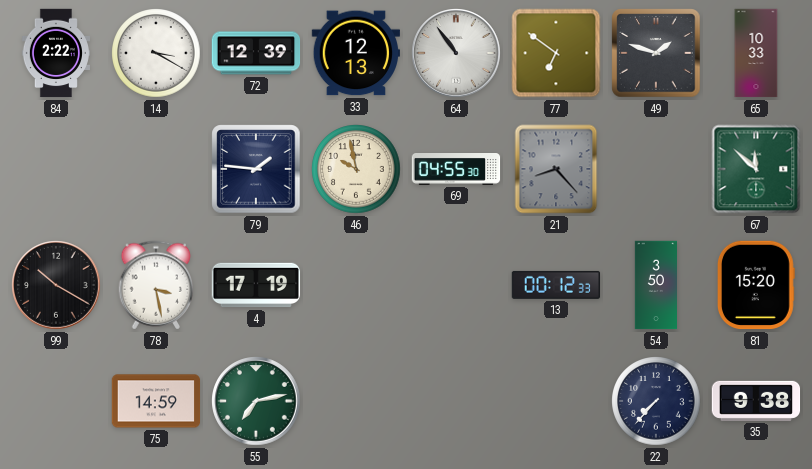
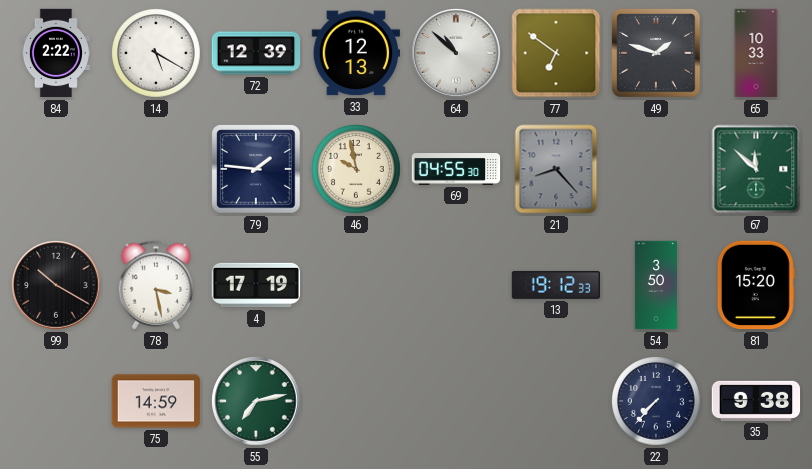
14: 3:20 -> 5:20
64: 10:54 -> 10:52
13: 00:12 -> 19:12
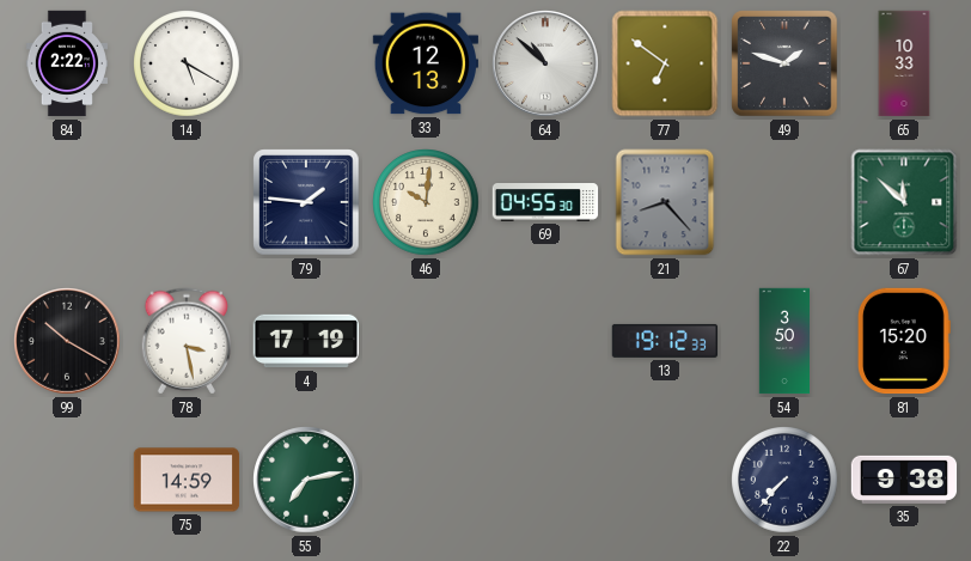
72: 12:39 -> none
46: 9:58 -> 10:01
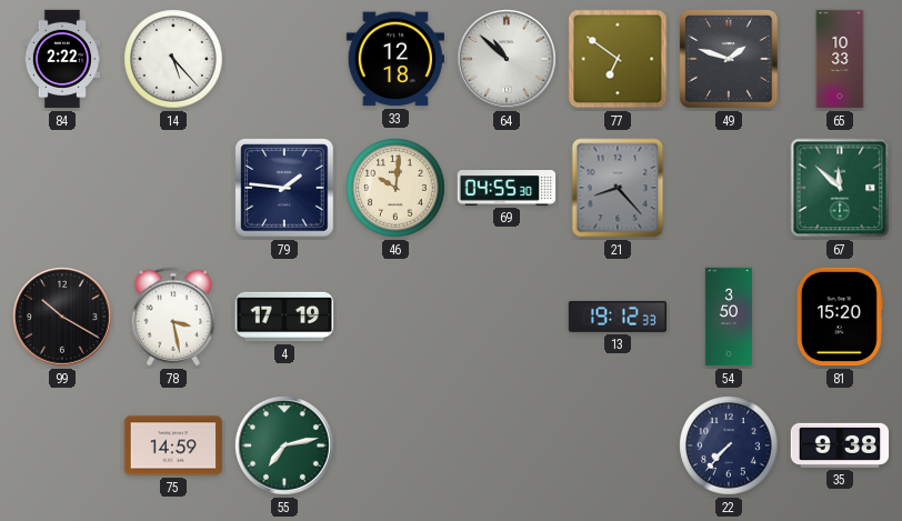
14: 5:20 -> 5:23
33: 12:13 -> 12:18
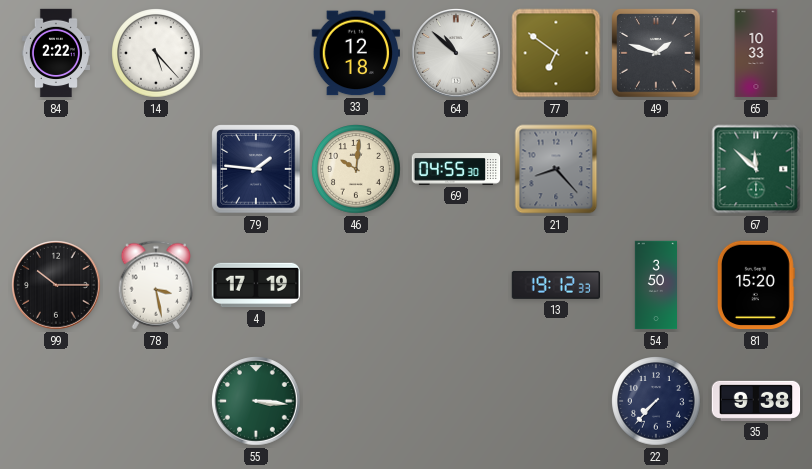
99: 10:20 -> 10:15
75: 14:59 -> none
55: 7:13 -> 3:16
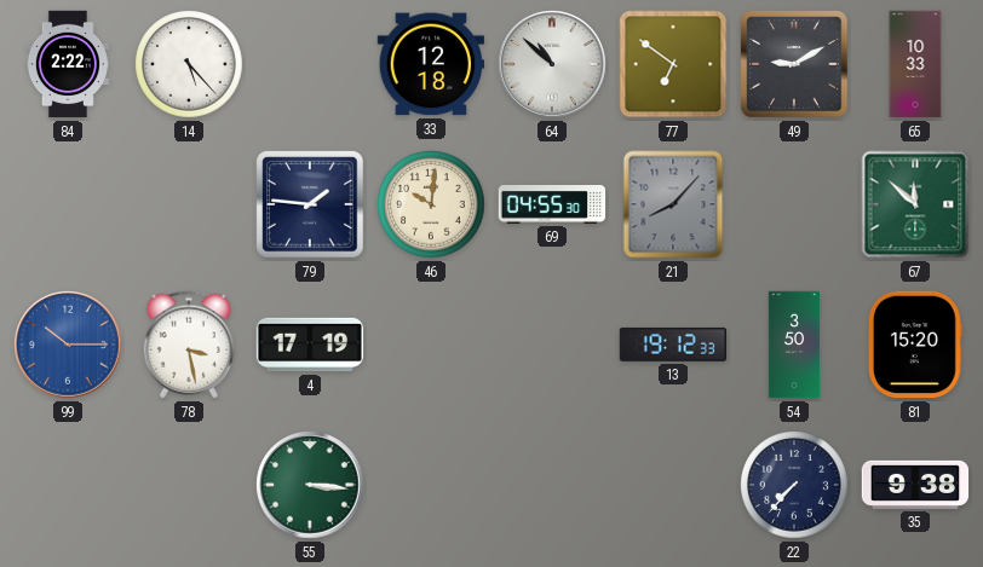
49: 1:48 -> 9:10
21: 8:23 -> 8:07
99 dial: black -> blue
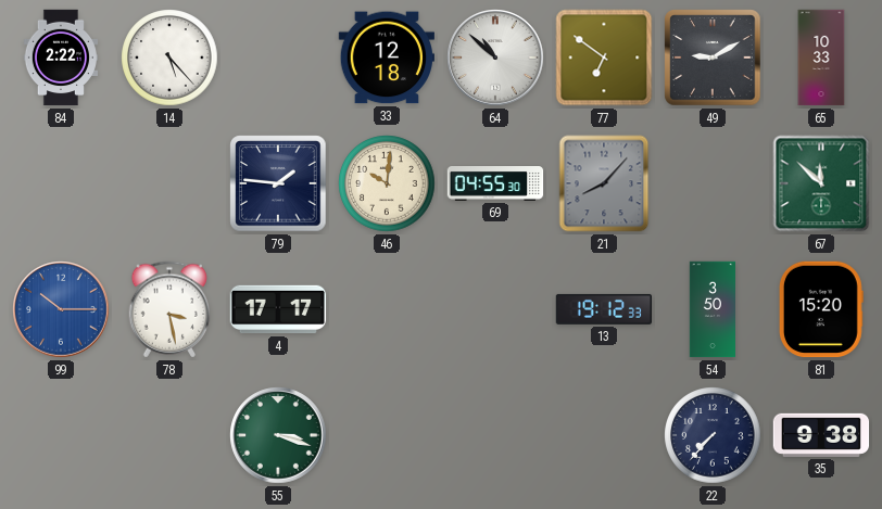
4: 17:19 -> 17:17
55: 3:16 -> 3:18
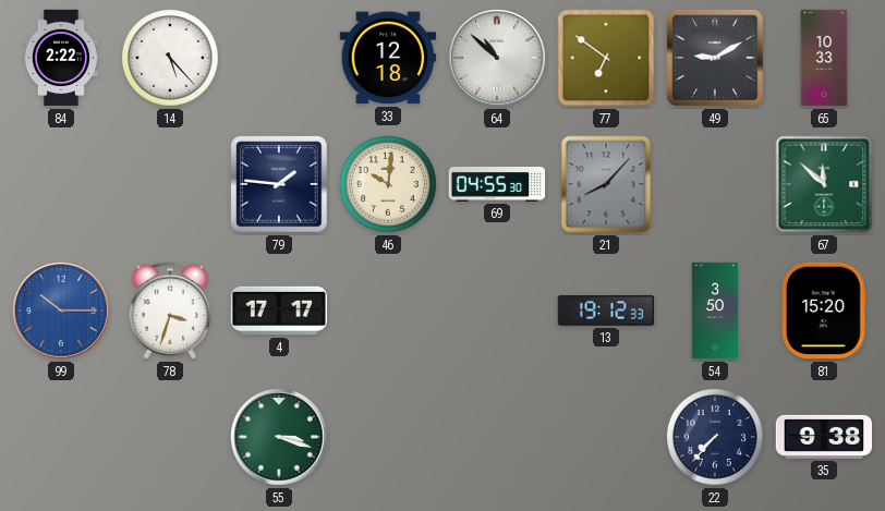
78: 3:28 -> 3:33
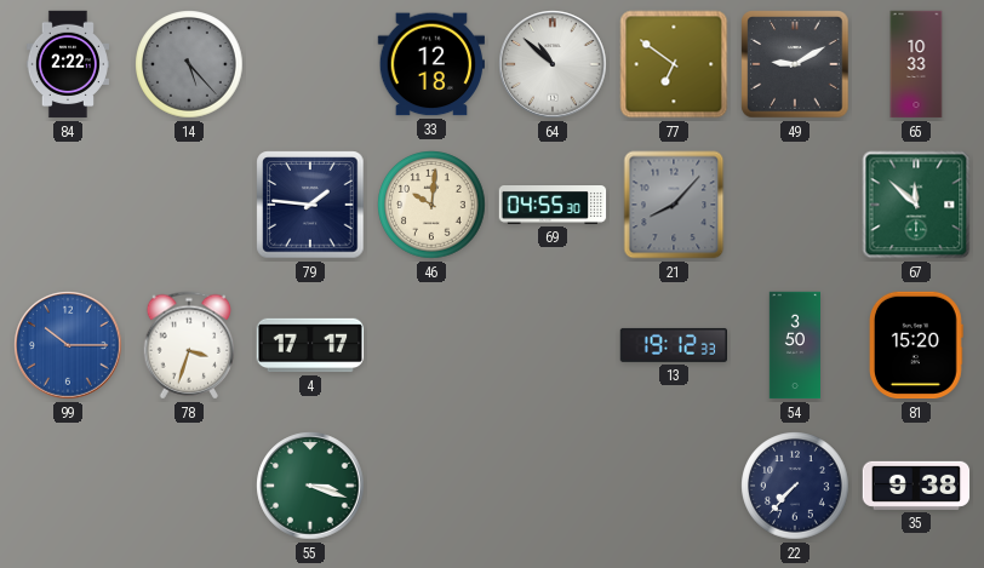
14 dial: white -> grey
